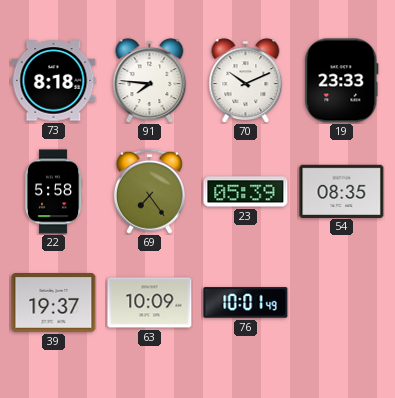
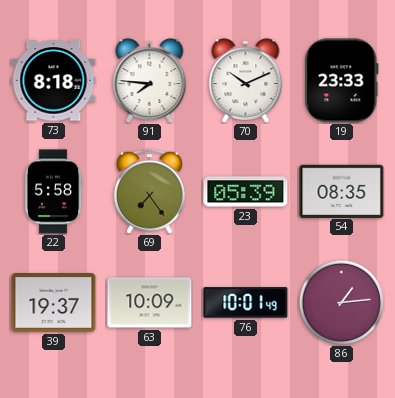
86: none -> 1:14
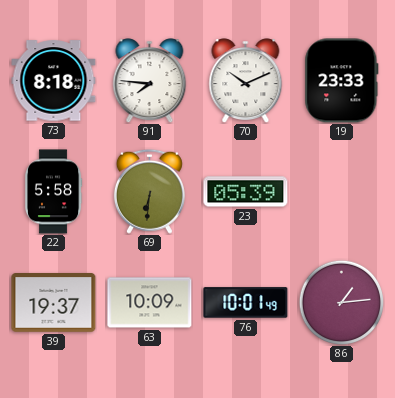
69: 7:24 -> 6:31
54: 08:35 -> none
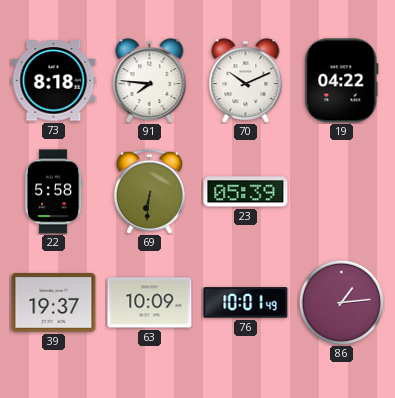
19: 23:33 -> 04:22
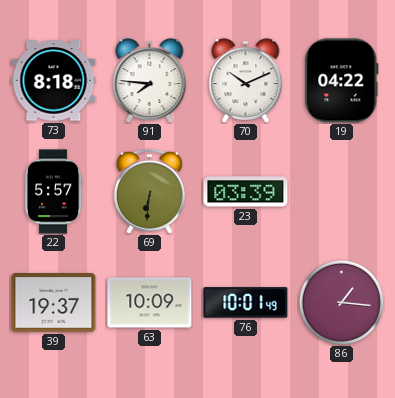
22: 5:58 -> 5:57
23: 05:39 -> 03:39
86: 1:14 -> 1:16
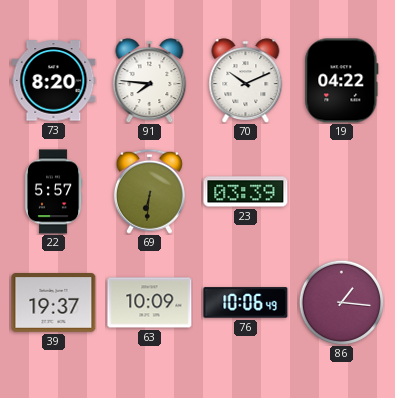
73: 8:18 -> 8:20
76: 10:01 -> 10:06
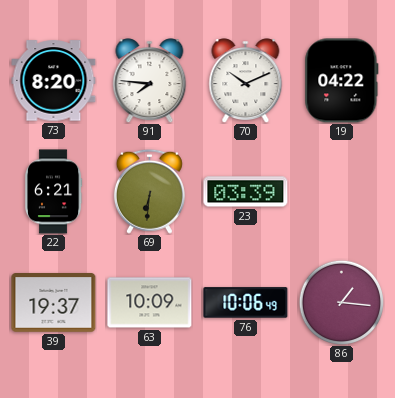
22: 5:57 -> 6:21
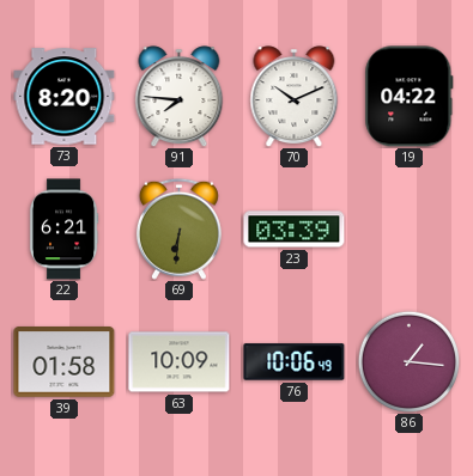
39: 19:37 -> 01:58
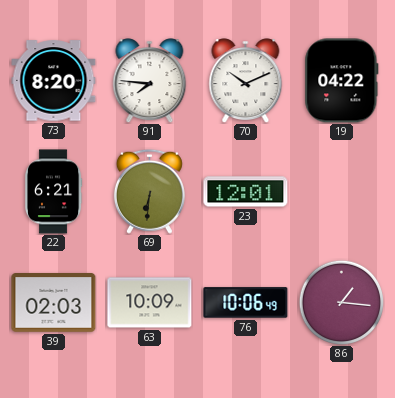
23: 03:39 -> 12:01
39: 01:58 -> 02:03
